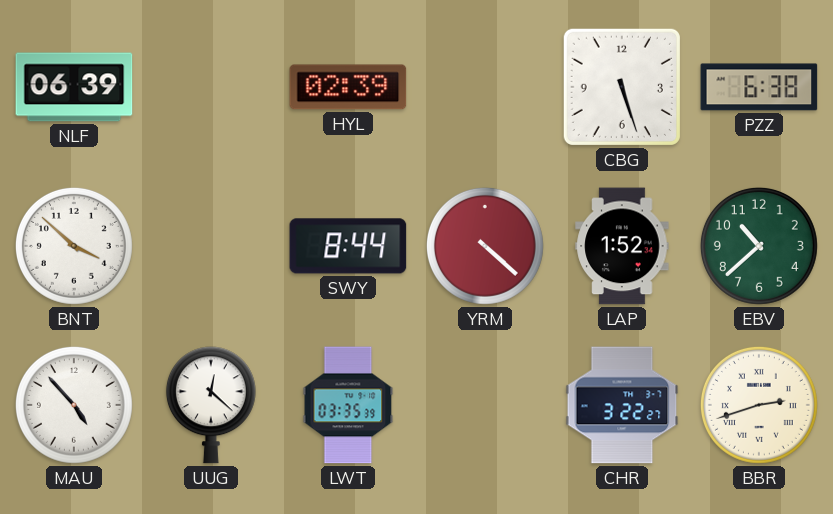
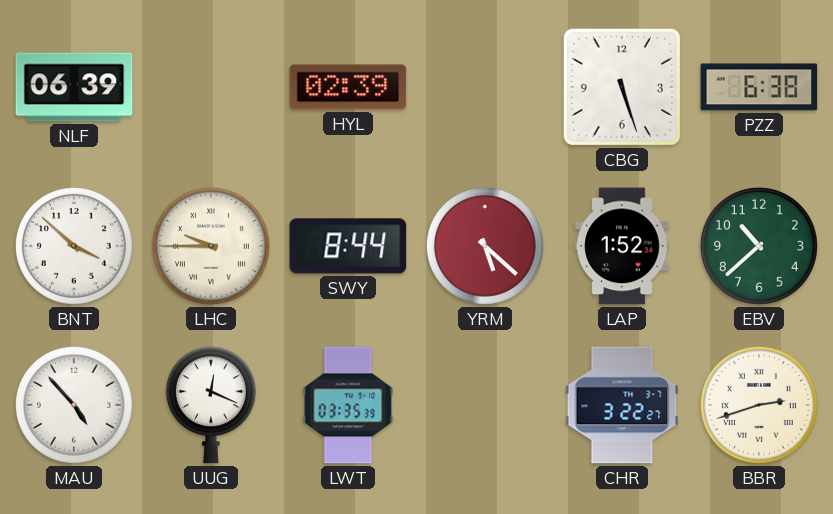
LHC: none -> 9:45
YRM: 4:22 -> 5:22
UUG: 12:22 -> 12:19
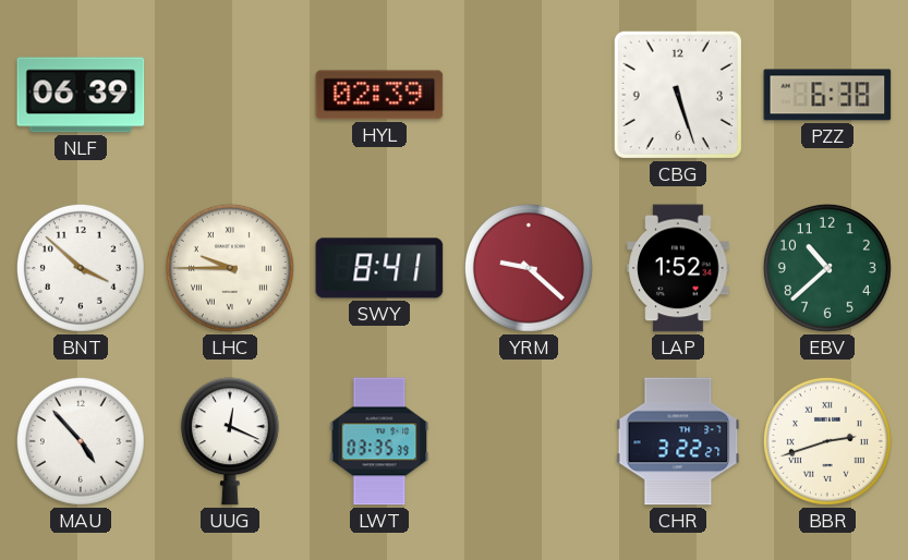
SWY: 8:44 -> 8:41
YRM: 5:22 -> 9:22
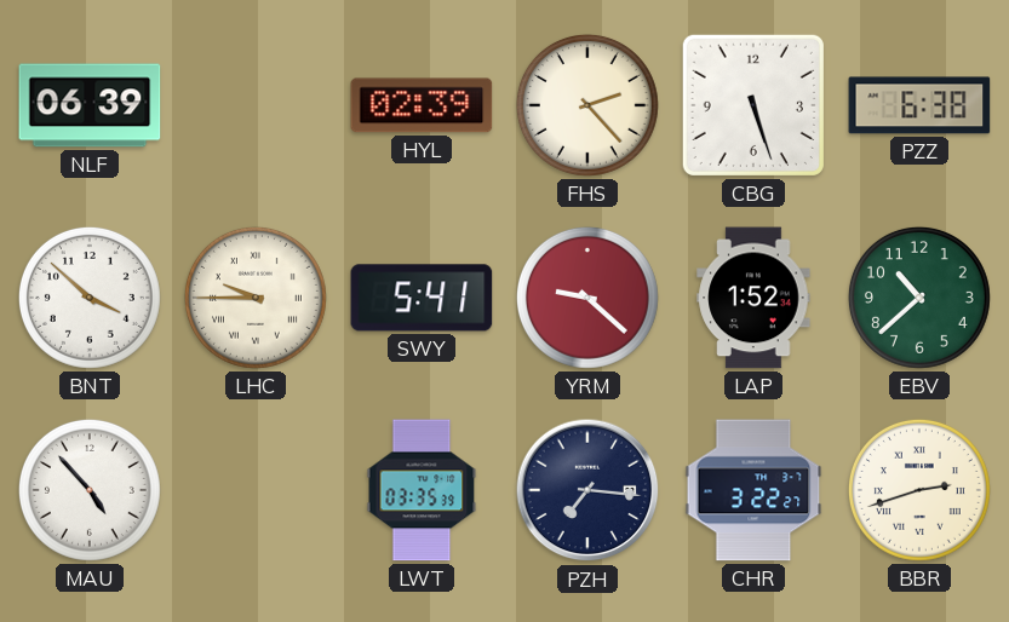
FHS: none -> 2:23
SWY: 8:41 -> 5:41
UUG: 12:19 -> none
PZH: none -> 7:16
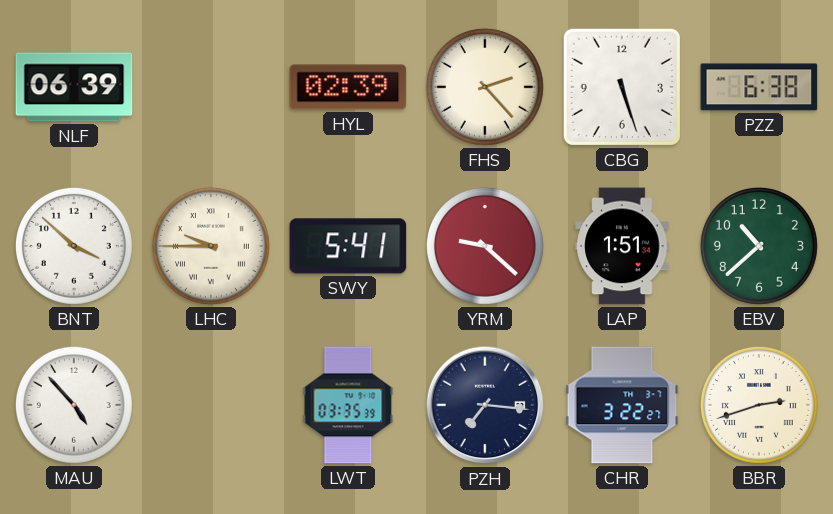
LAP: 1:52 -> 1:51
